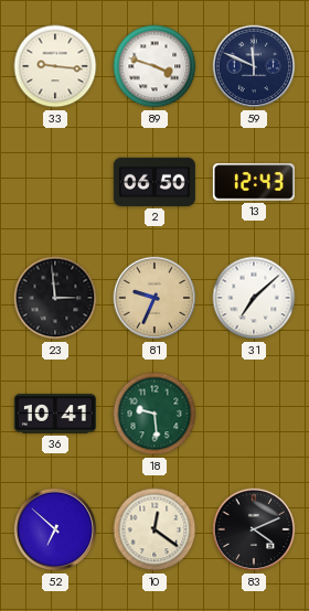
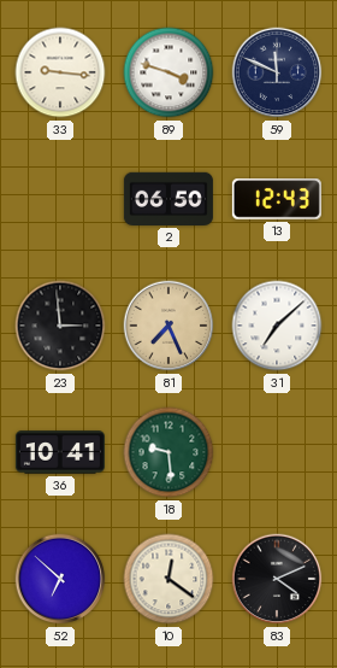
81: 9:34 -> 7:26
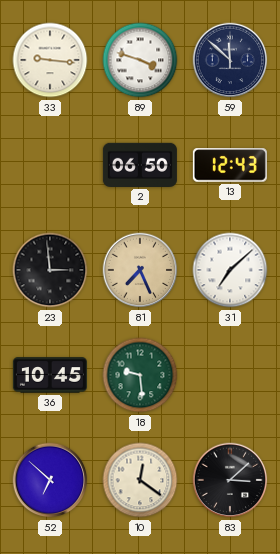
59: 11:49 -> 11:52
36: 10:41 -> 10:45
83: 4:11 -> 3:08
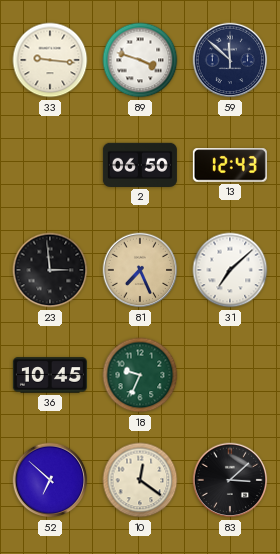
18: 9:29 -> 9:34
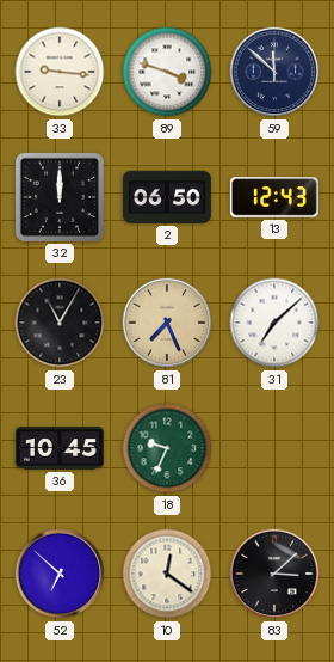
32: none -> 12:00
23: 2:59 -> 11:05
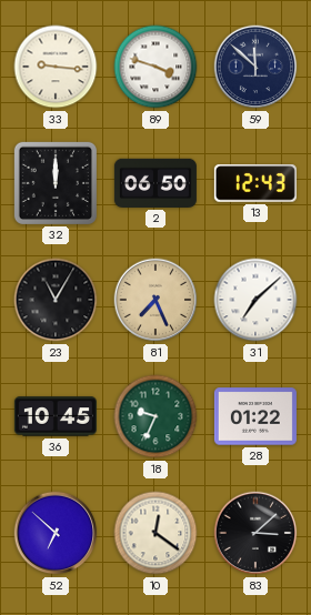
28: none -> 01:22
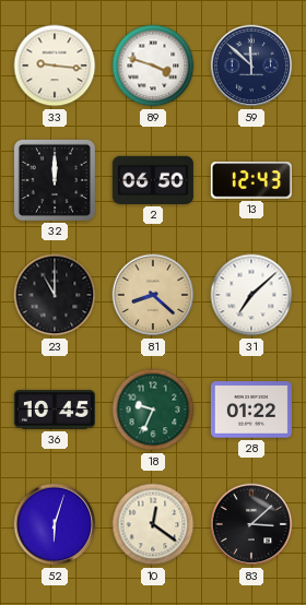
23: 11:05 -> 11:00
81: 7:26 -> 8:22
52: 6:52 -> 6:03
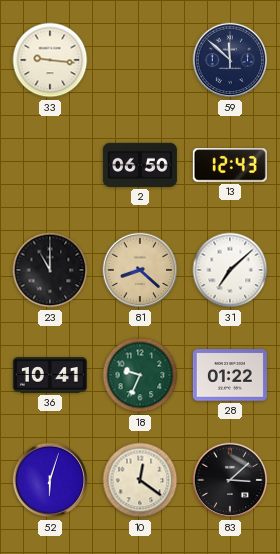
89: 3:48 -> none
32: 12:00 -> none
36: 10:45 -> 10:41
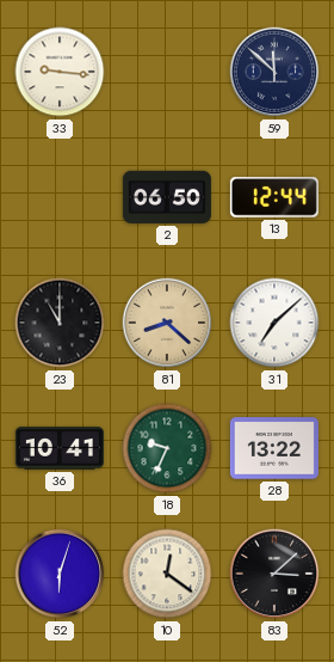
13: 12:43 -> 12:44
28: 01:22 -> 13:22
